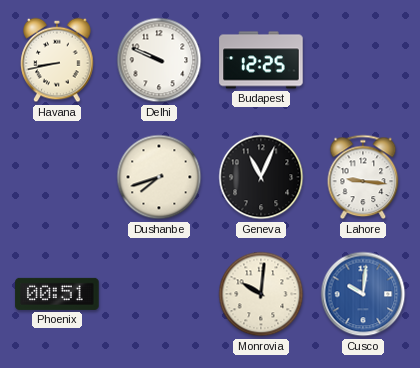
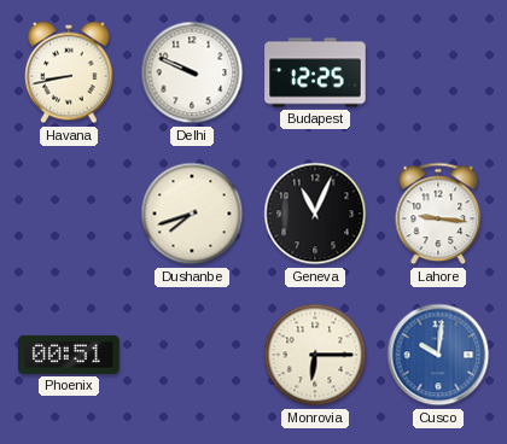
Monrovia: 10:01 -> 6:15
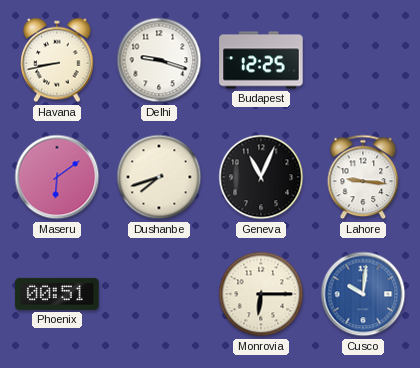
Delhi: 9:49 -> 9:18
Maseru: none -> 6:09
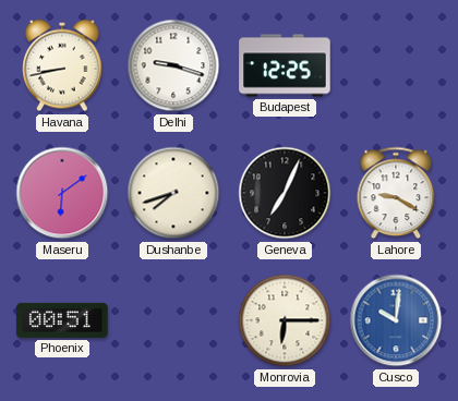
Geneva: 11:04 -> 7:04
Lahore: 9:16 -> 9:20
